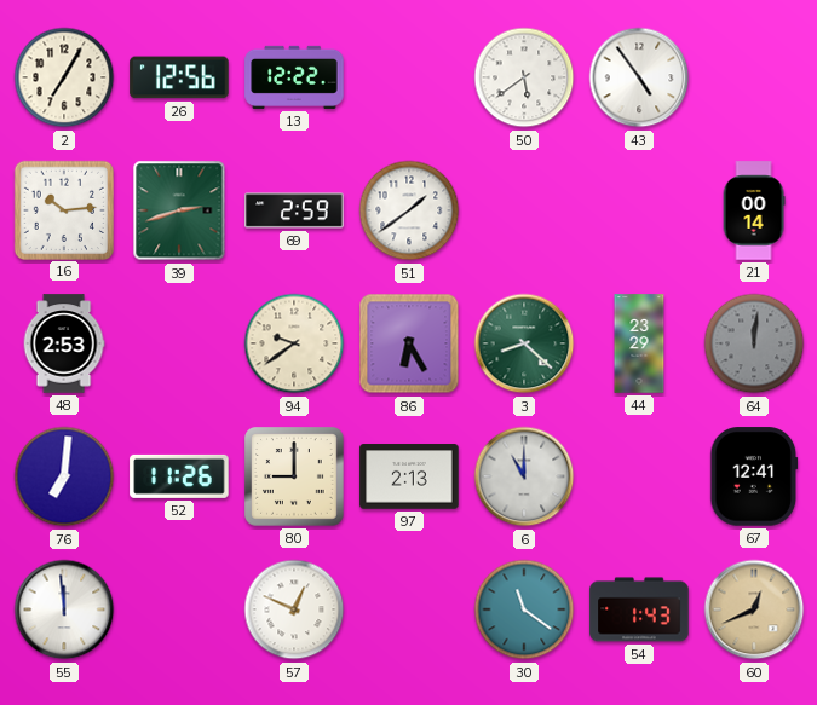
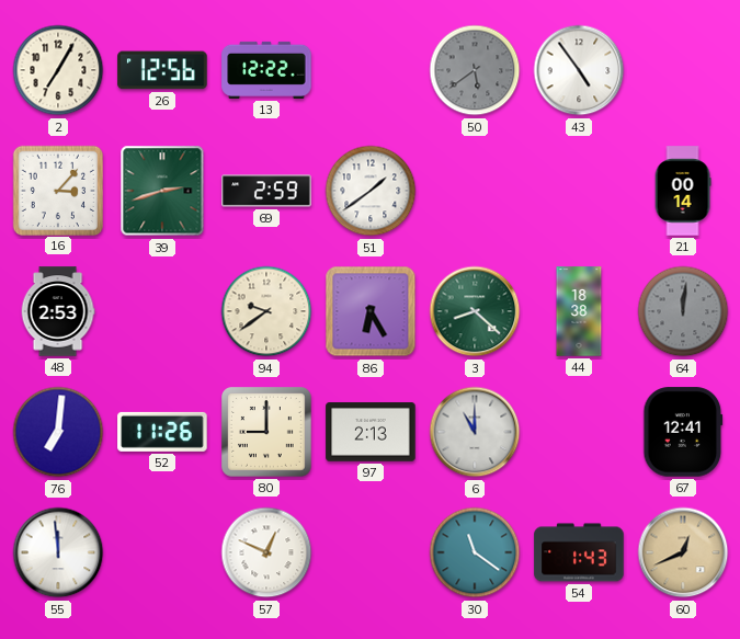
50 dial: white -> grey
16: 10:14 -> 3:07
44: 23:29 -> 18:38
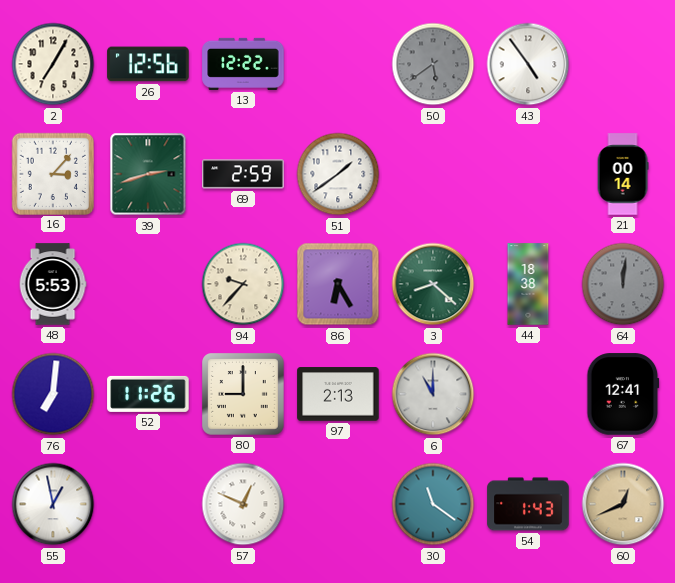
48: 2:53 -> 5:53
94: 9:39 -> 9:37
55: 11:59 -> 12:58
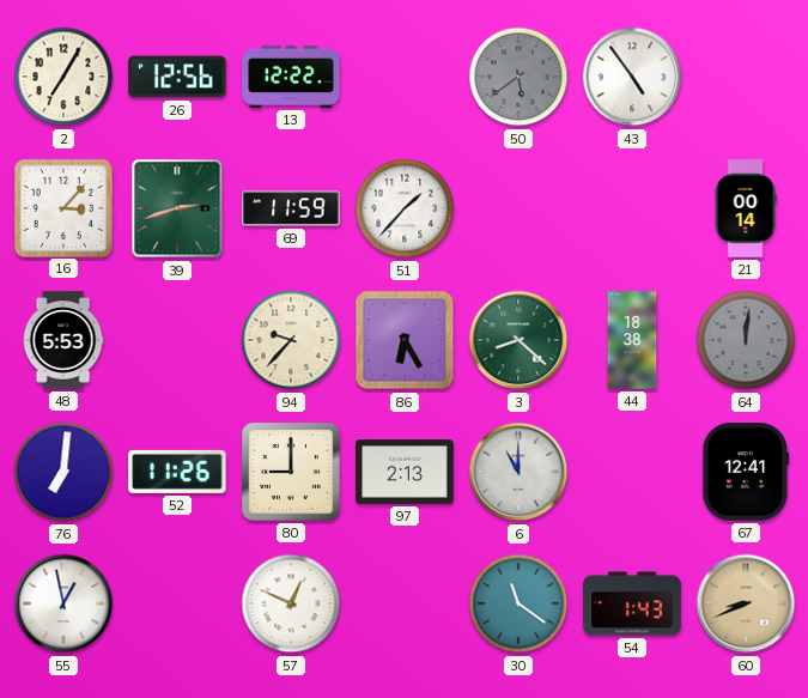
69: 2:59 -> 11:59
51: 1:39 -> 1:37
60: 12:41 -> 8:41
